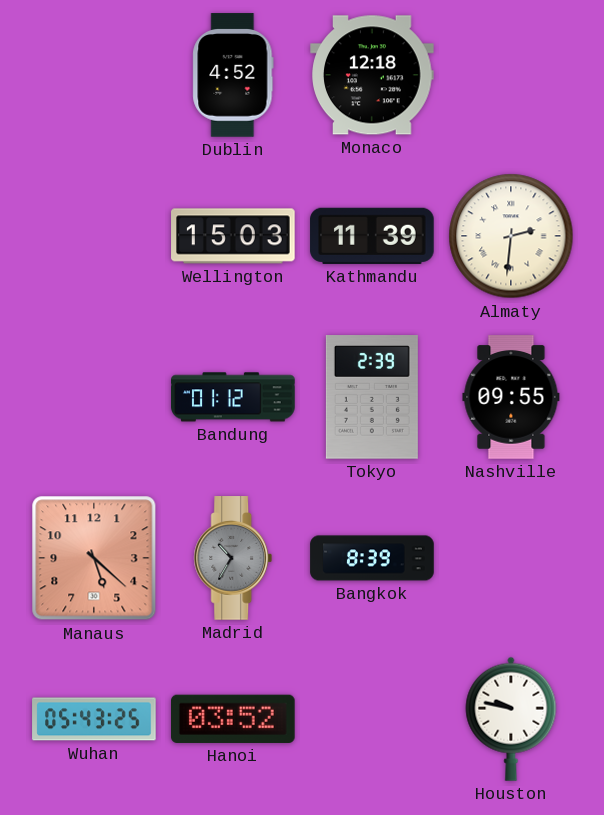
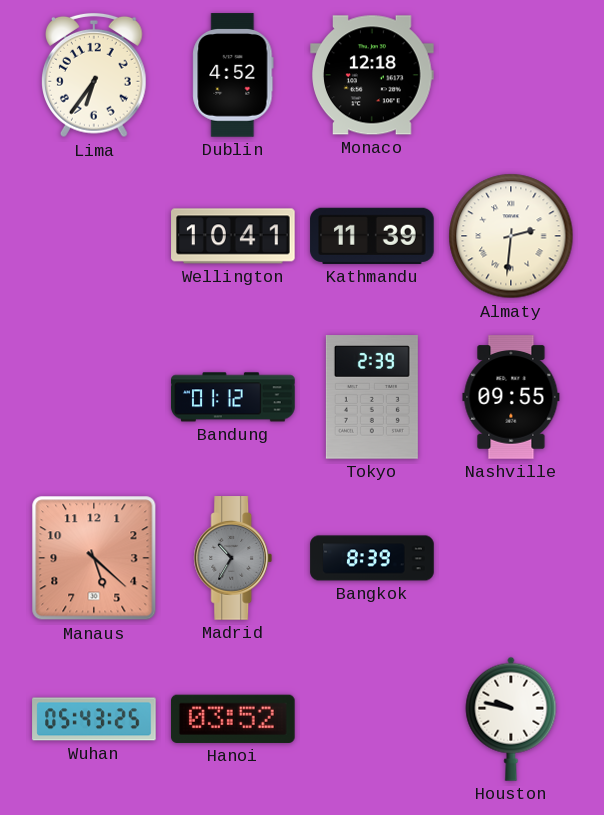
Lima: none -> 6:36
Wellington: 15:03 -> 10:41
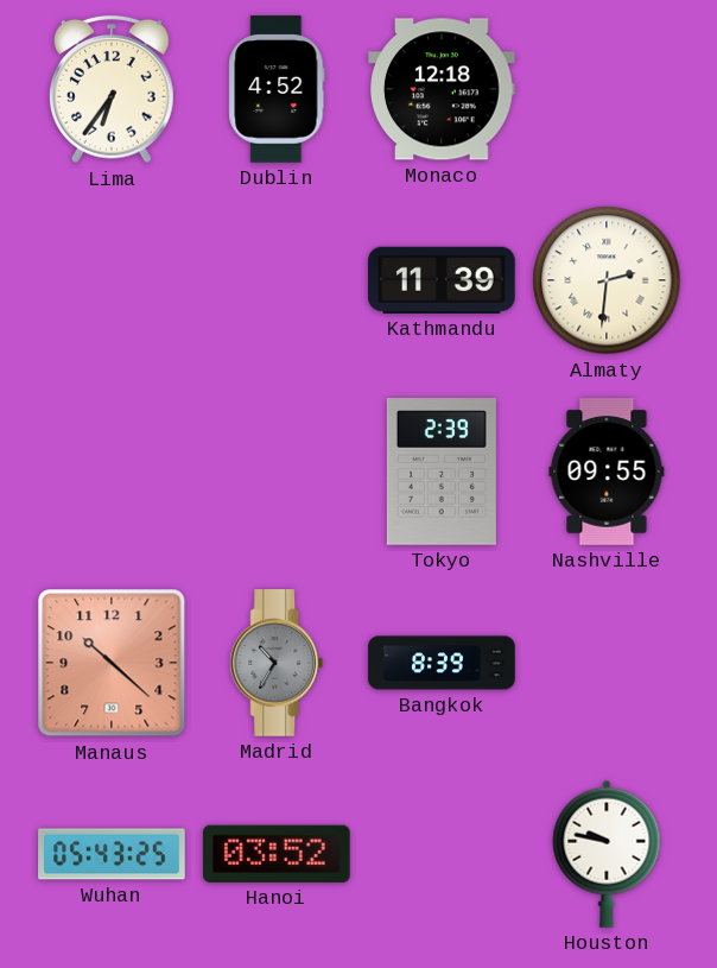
Wellington: 10:41 -> none
Bandung: 01:12 -> none
Manaus: 5:22 -> 10:22
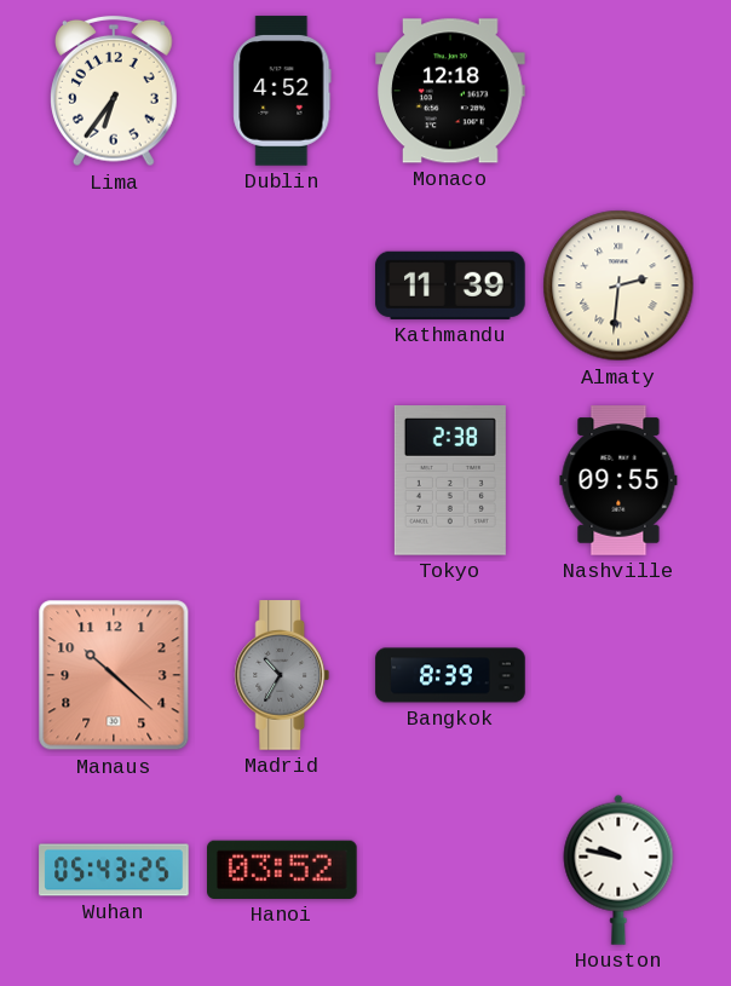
Tokyo: 2:39 -> 2:38
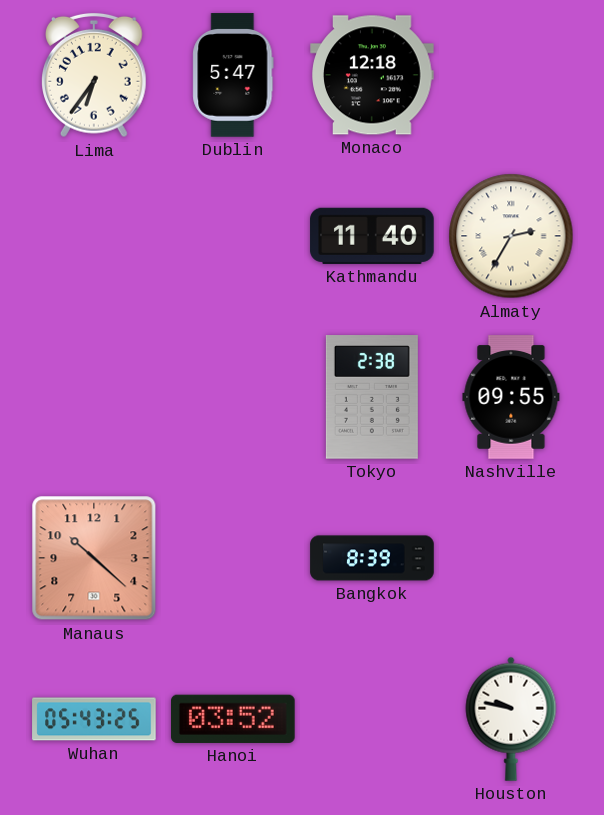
Dublin: 4:52 -> 5:47
Kathmandu: 11:39 -> 11:40
Almaty: 2:31 -> 2:35
Madrid: 10:35 -> none
